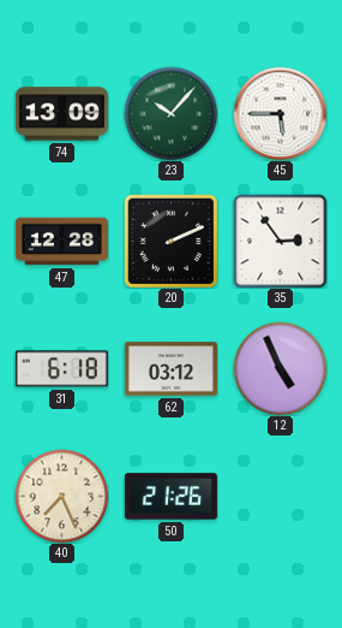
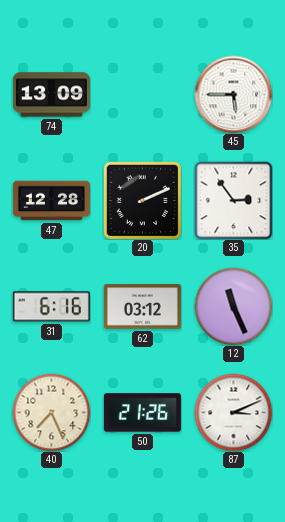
23: 10:07 -> none
31: 6:18 -> 6:16
12: 4:56 -> 11:26
87: none -> 3:11
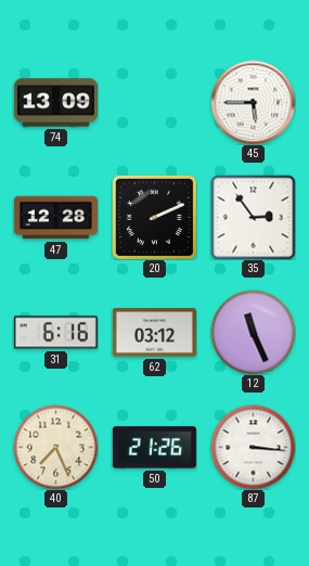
87: 3:11 -> 3:16
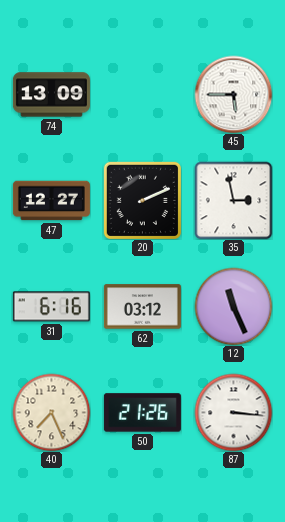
47: 12:28 -> 12:27
35: 2:54 -> 2:58
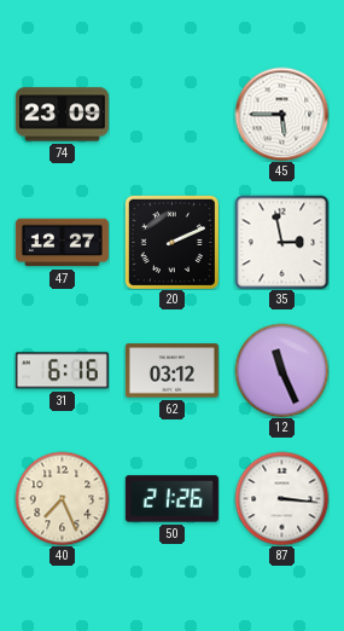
74: 13:09 -> 23:09
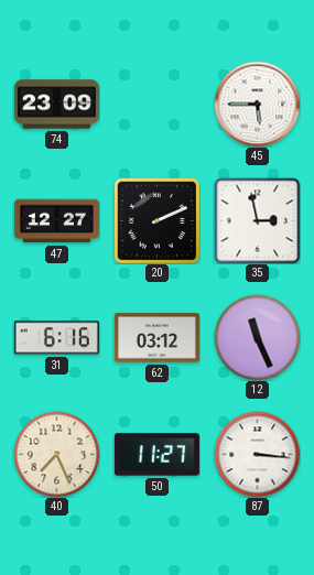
50: 21:26 -> 11:27
